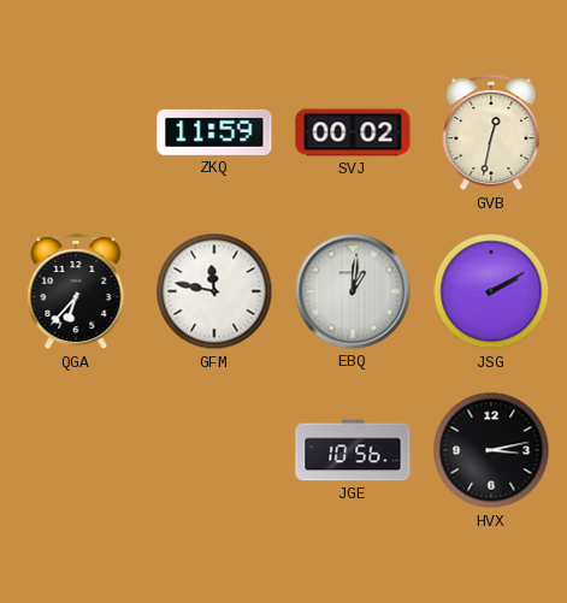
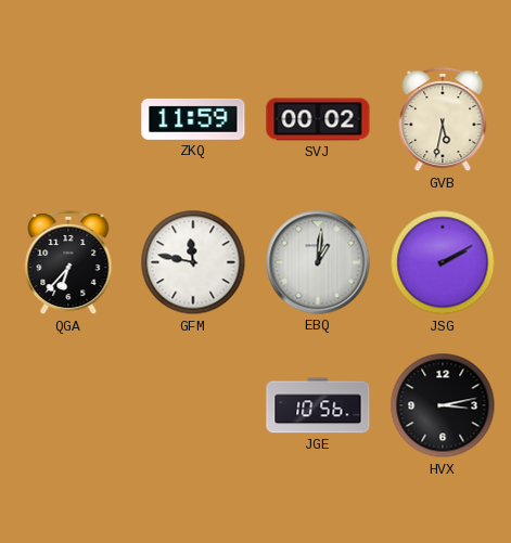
GVB: 12:32 -> 5:32
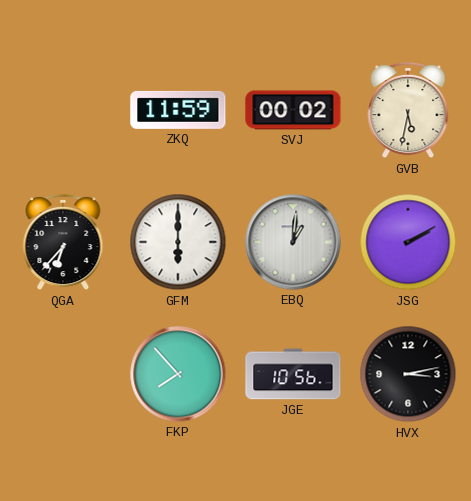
GFM: 11:47 -> 6:00
FKP: none -> 7:53
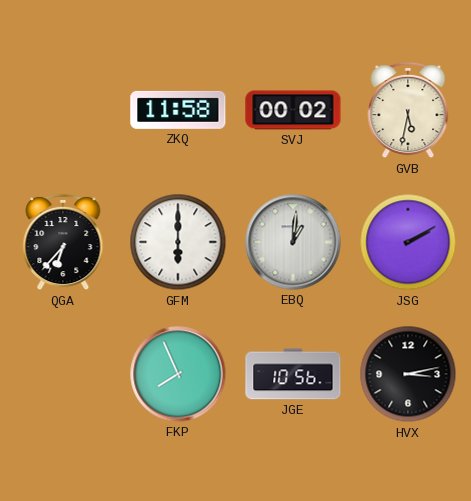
ZKQ: 11:59 -> 11:58
FKP: 7:53 -> 7:56
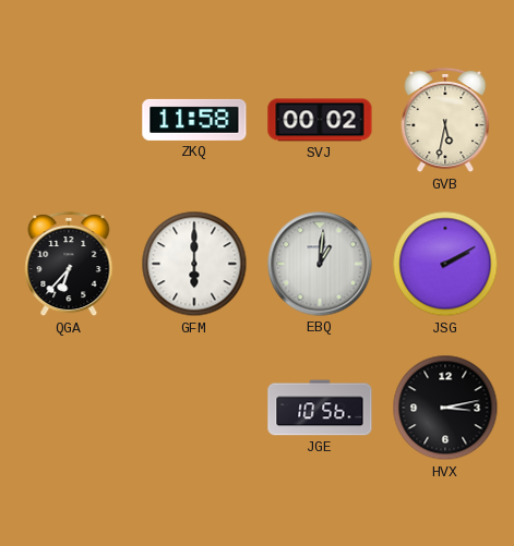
FKP: 7:56 -> none
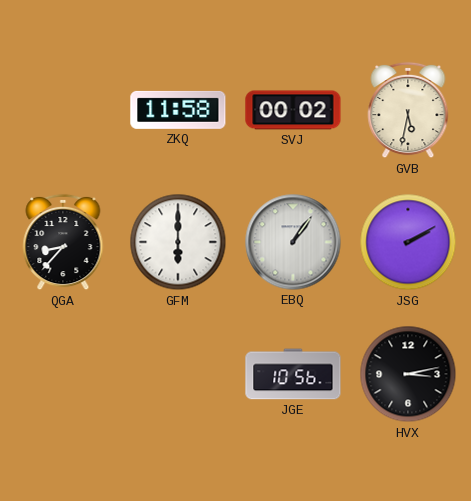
QGA: 6:37 -> 8:37
EBQ: 1:01 -> 1:06
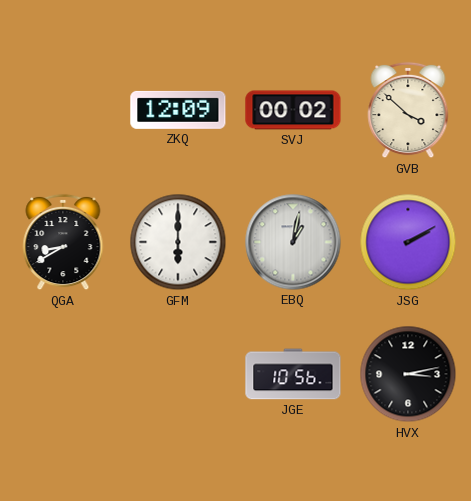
ZKQ: 11:58 -> 12:09
GVB: 5:32 -> 3:52
QGA: 8:37 -> 8:40
EBQ: 1:06 -> 1:02
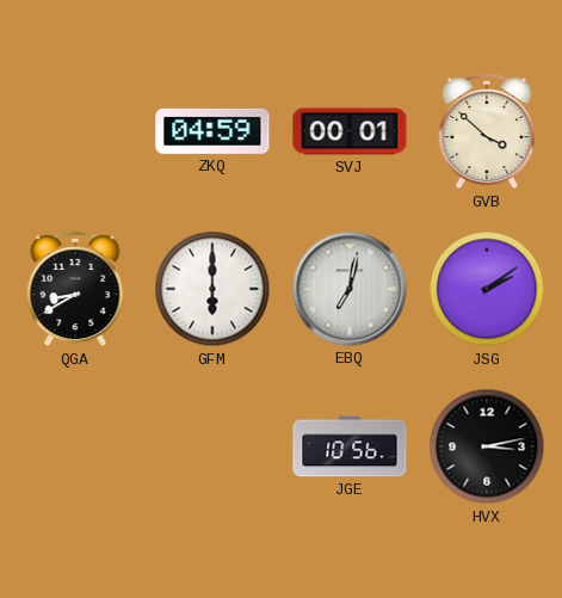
ZKQ: 12:09 -> 04:59
SVJ: 00:02 -> 00:01
EBQ: 1:02 -> 7:02
JSG: 2:10 -> 2:09
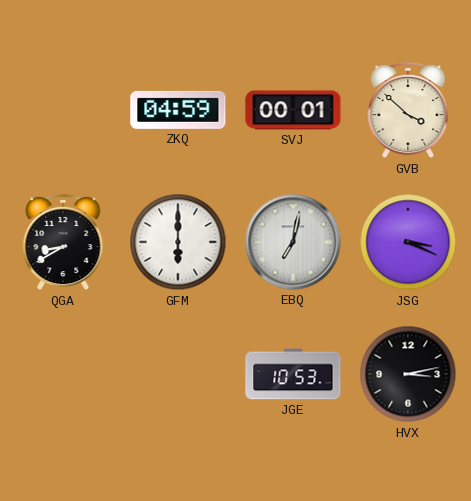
JSG: 2:09 -> 3:19
JGE: 10:56 -> 10:53
